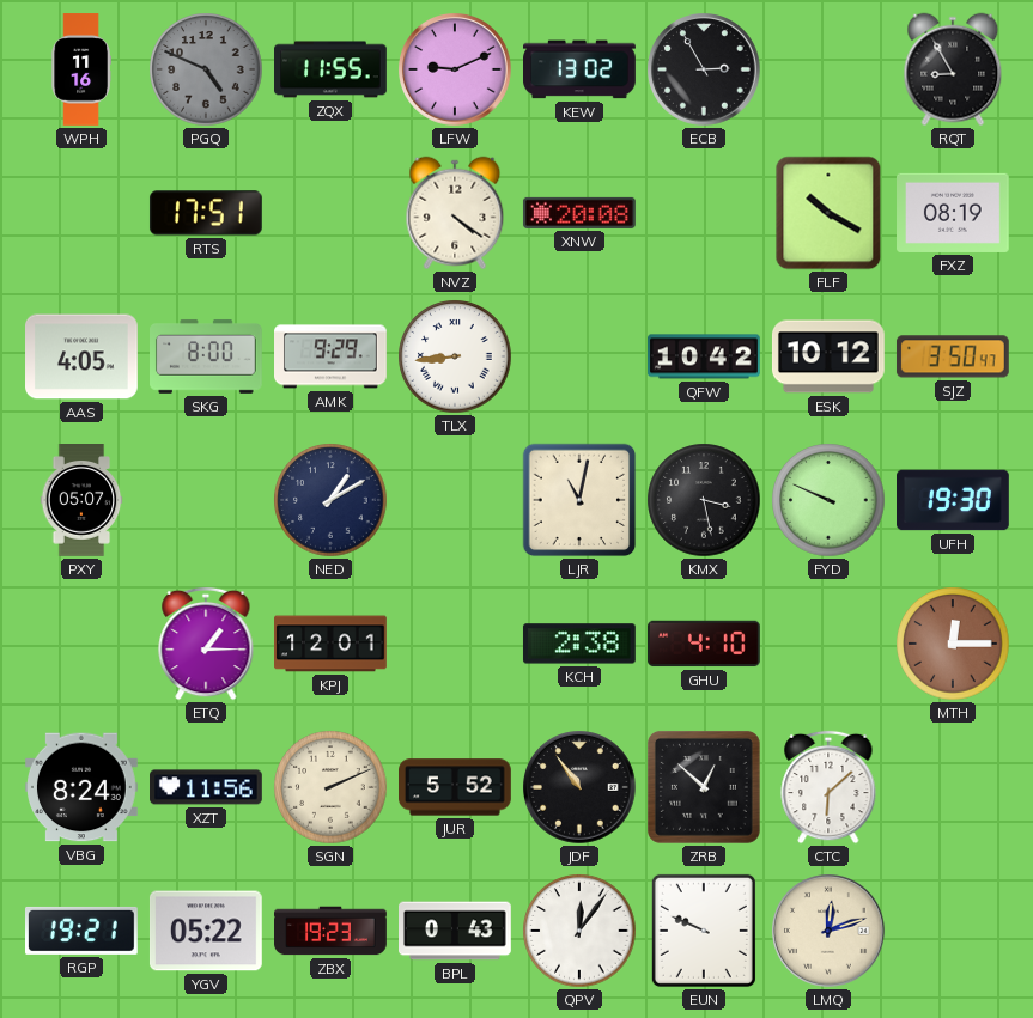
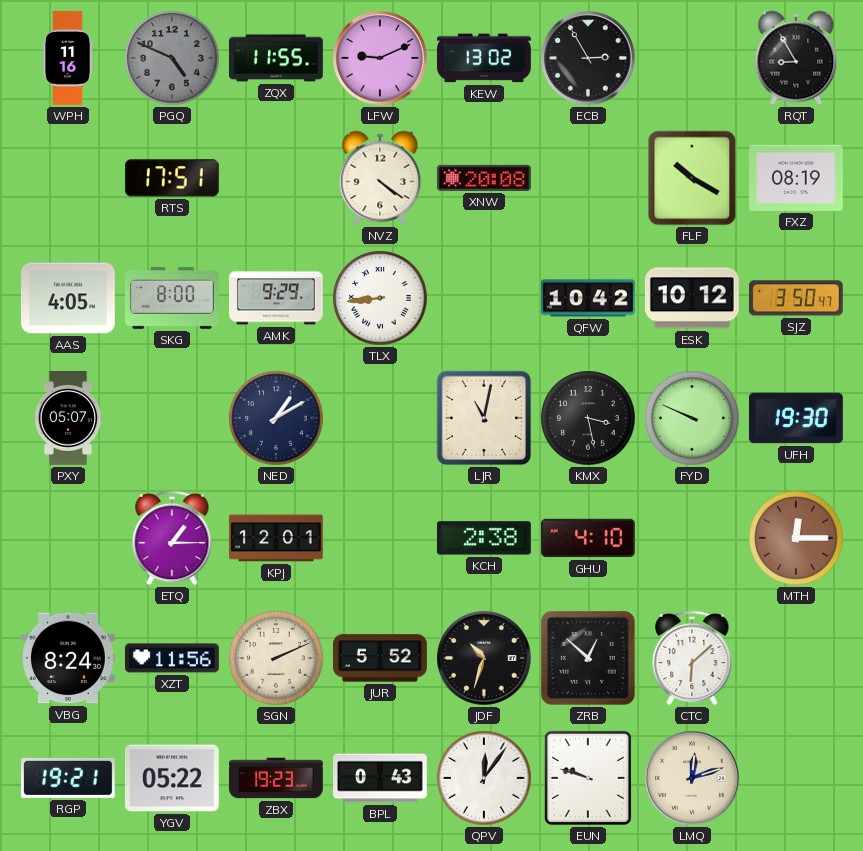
JDF: 10:54 -> 10:33
EUN: 9:49 -> 9:48
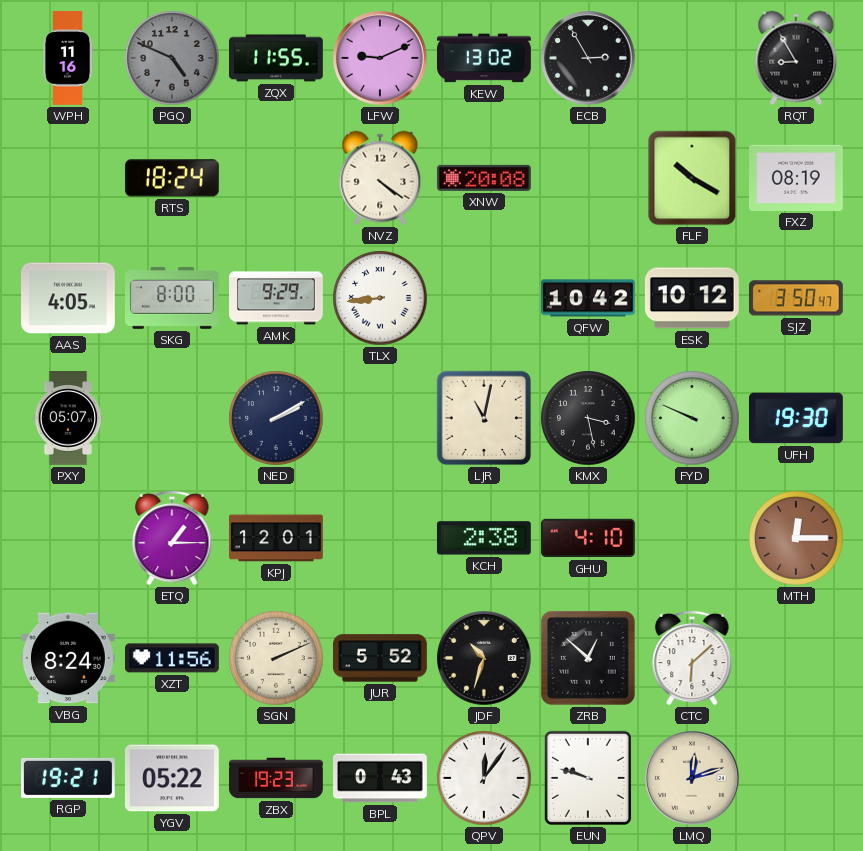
RTS: 17:51 -> 18:24
NED: 1:10 -> 2:10
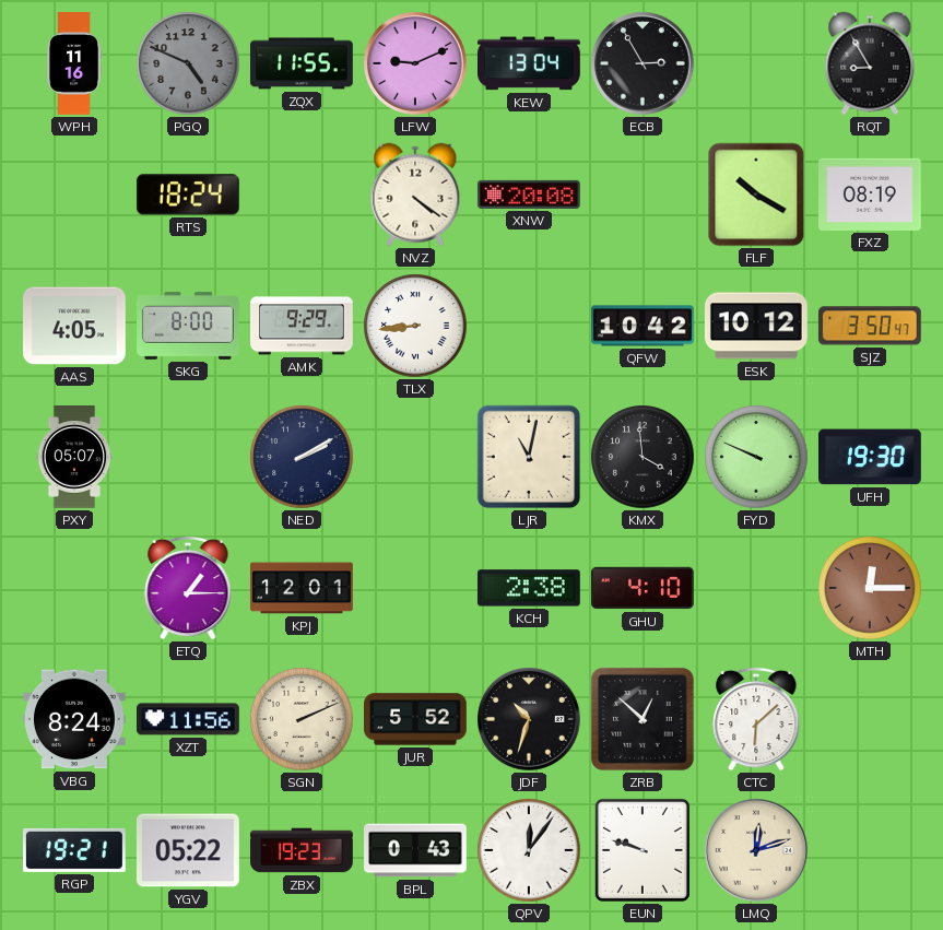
KEW: 13:02 -> 13:04
KMX: 3:28 -> 3:59
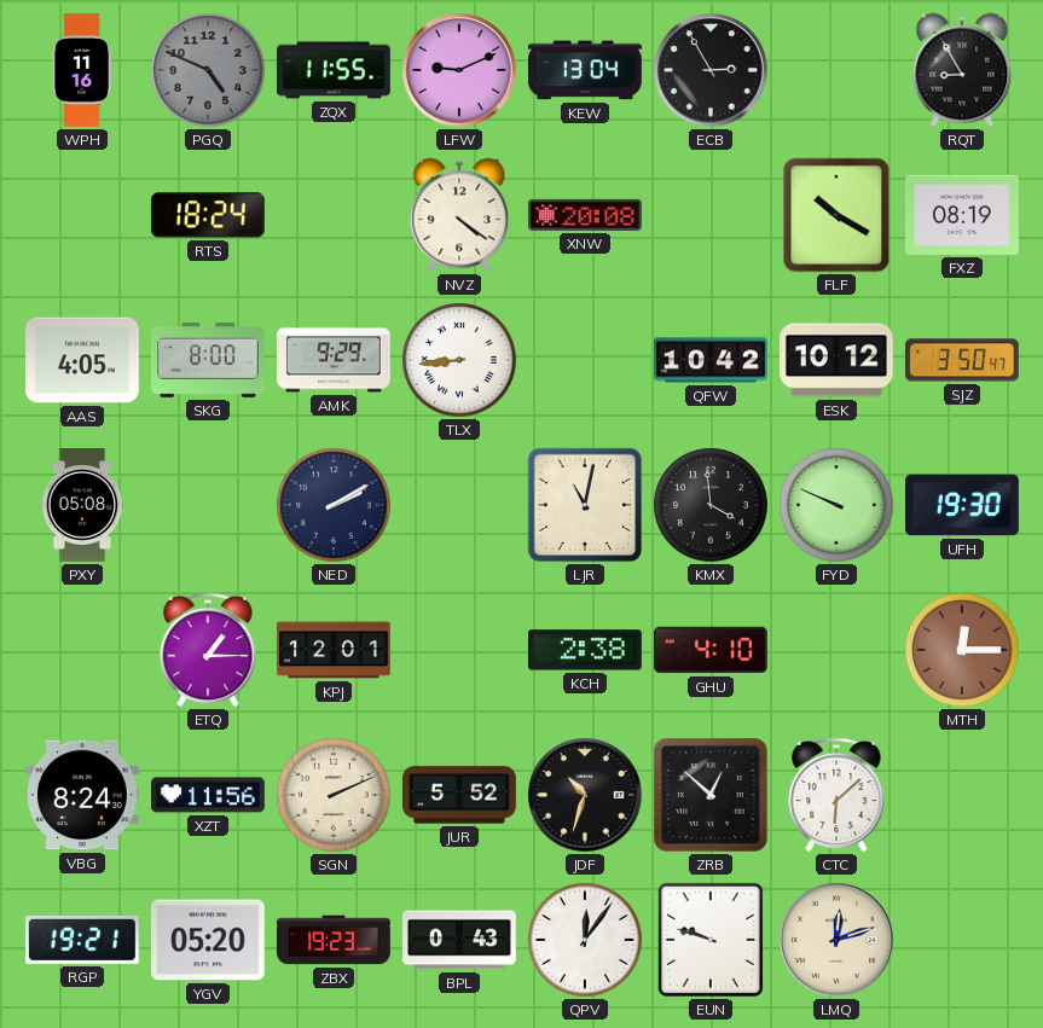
PXY: 05:07 -> 05:08
YGV: 05:22 -> 05:20
